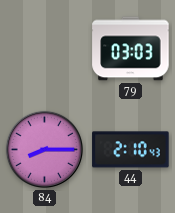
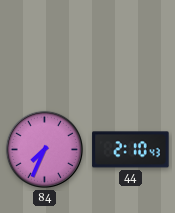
79: 03:03 -> none
84: 8:15 -> 7:34
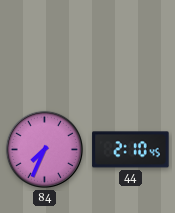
44: 2:10:43 -> 2:10:45
